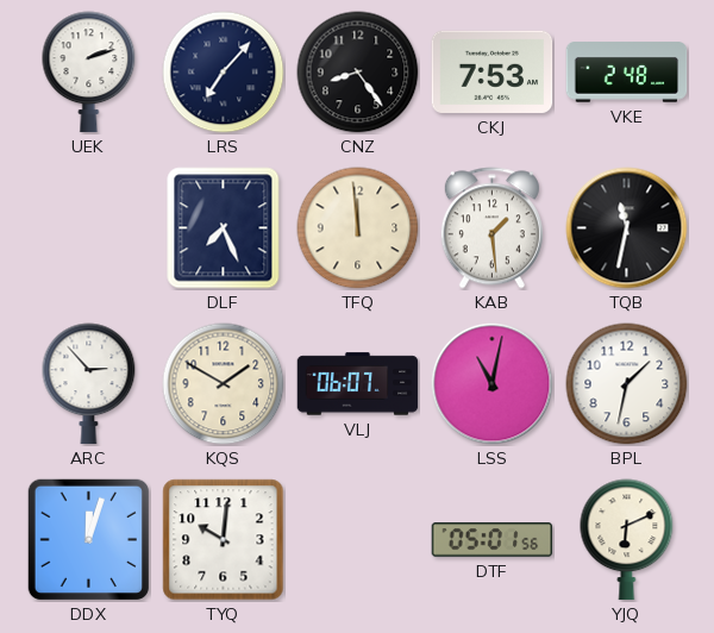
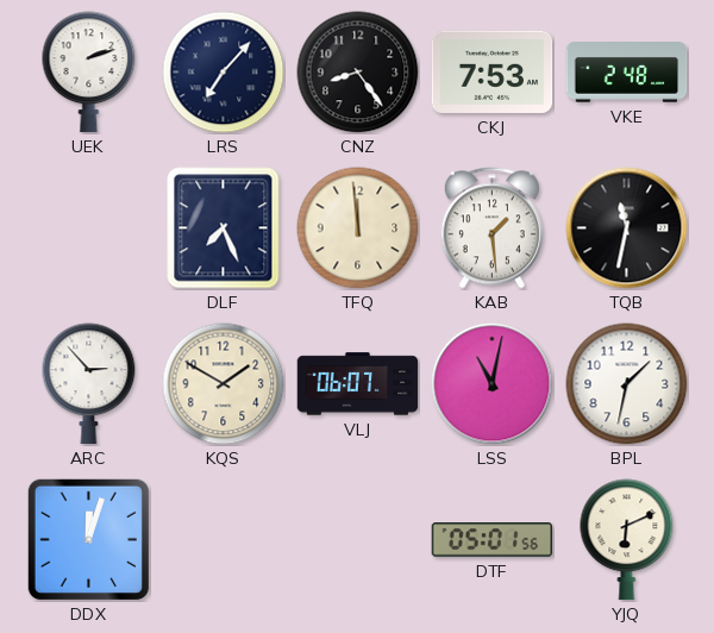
TYQ: 10:01 -> none
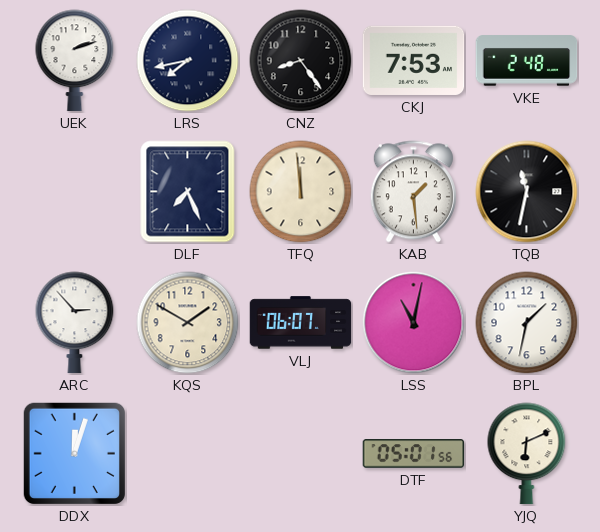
LRS: 7:07 -> 7:43
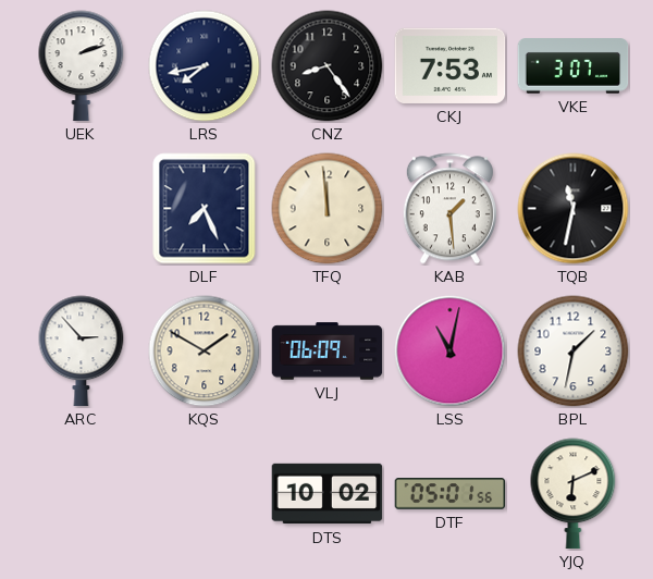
VKE: 2:48 -> 3:07
VLJ: 06:07 -> 06:09
DDX: 12:03 -> none
DTS: none -> 10:02
